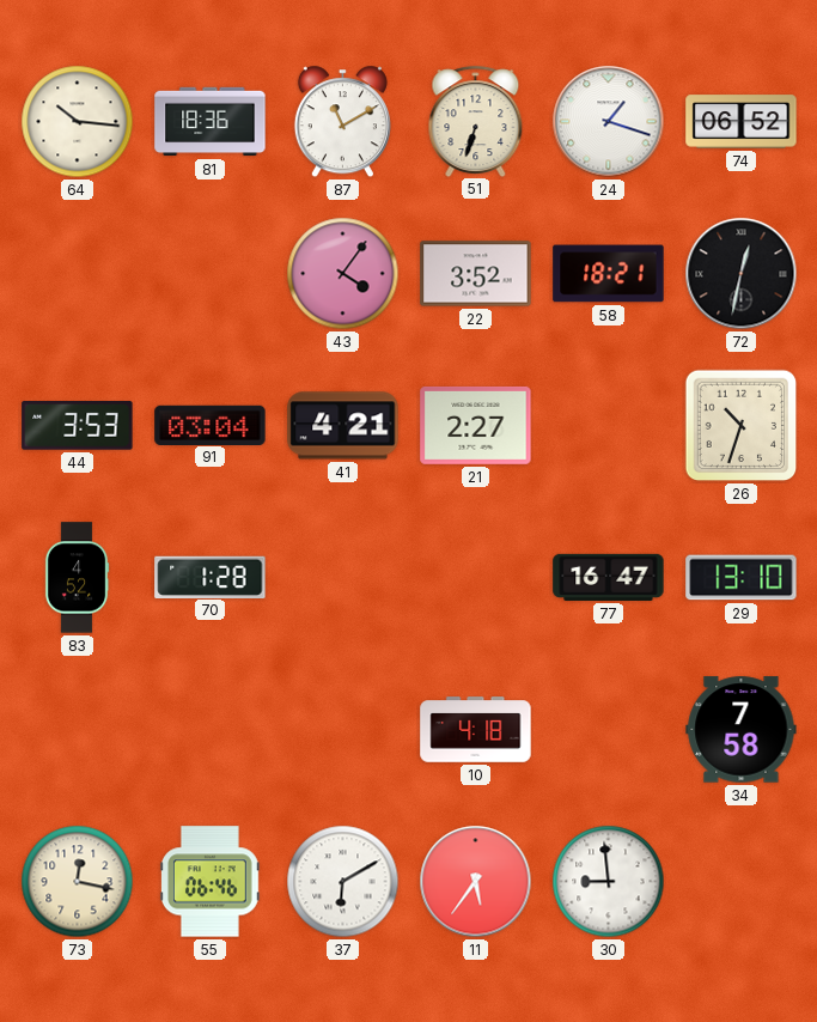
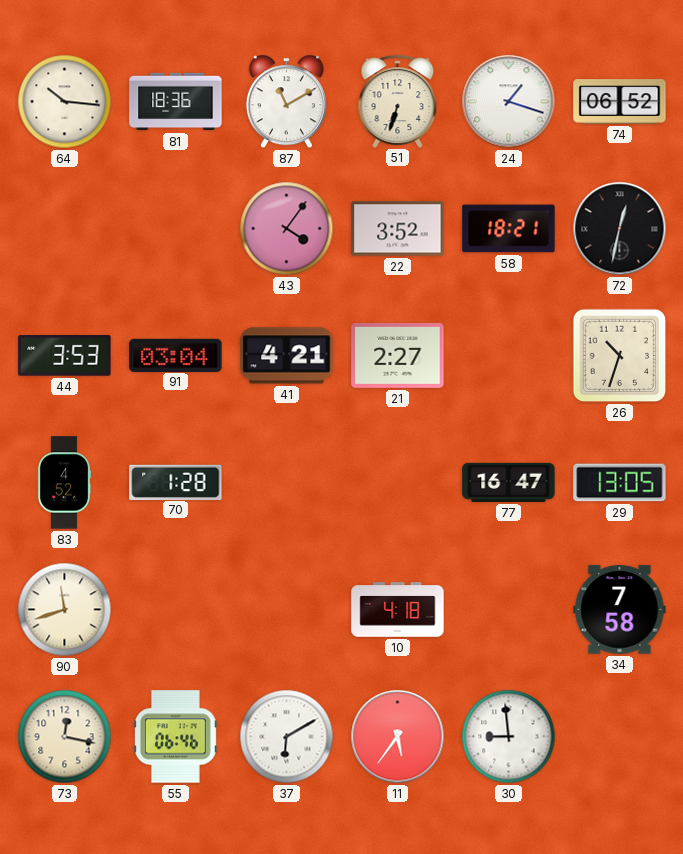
29: 13:10 -> 13:05
90: none -> 11:42
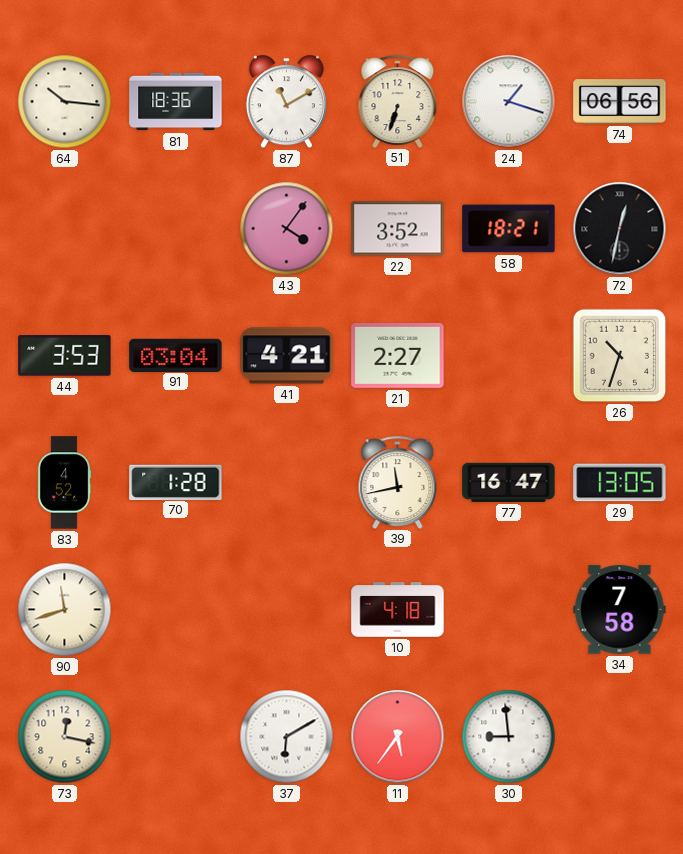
74: 06:52 -> 06:56
39: none -> 11:43
55: 06:46 -> none
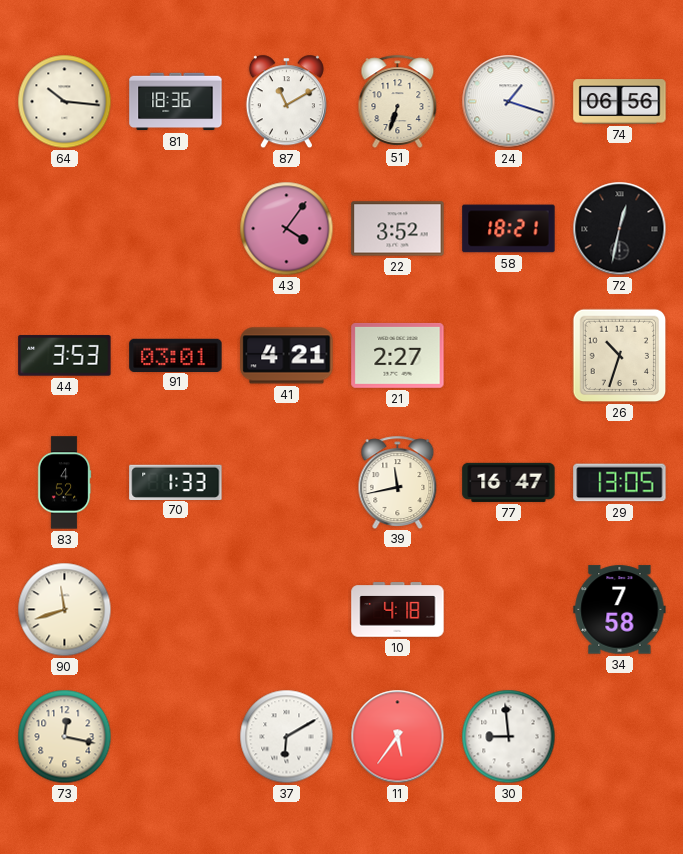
91: 03:04 -> 03:01
70: 1:28 -> 1:33
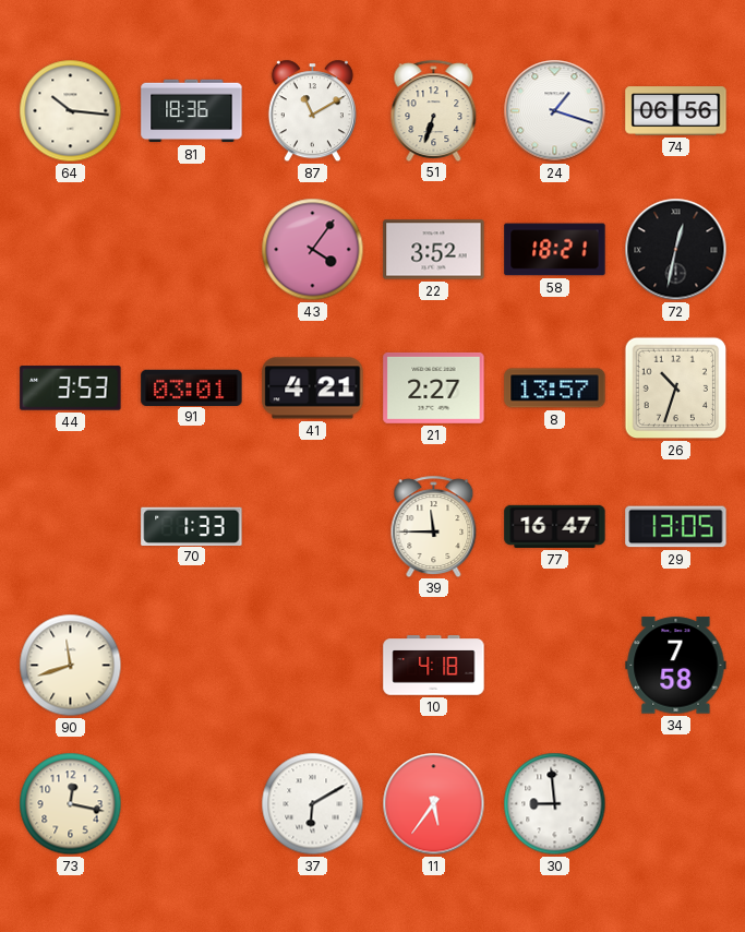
8: none -> 13:57
83: 4:52 -> none
39: 11:43 -> 11:45
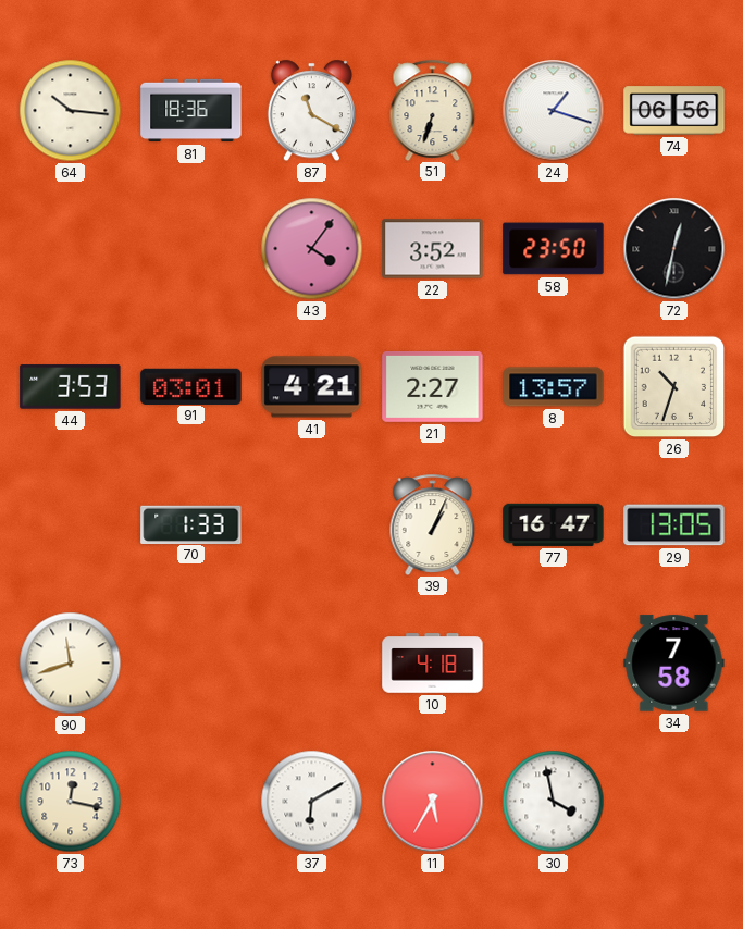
87: 11:10 -> 11:20
58: 18:21 -> 23:50
39: 11:45 -> 1:04
11: 5:36 -> 5:35
30: 8:59 -> 3:58
